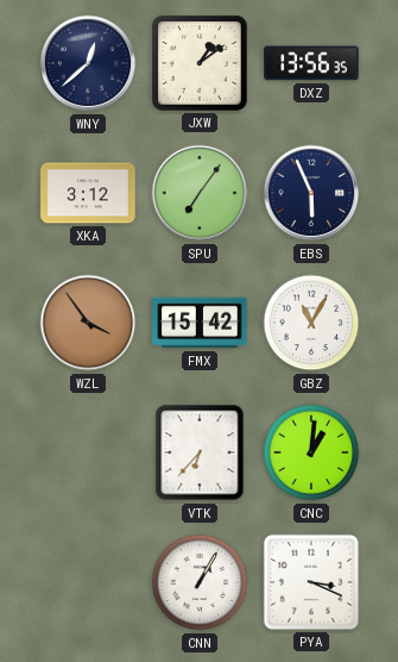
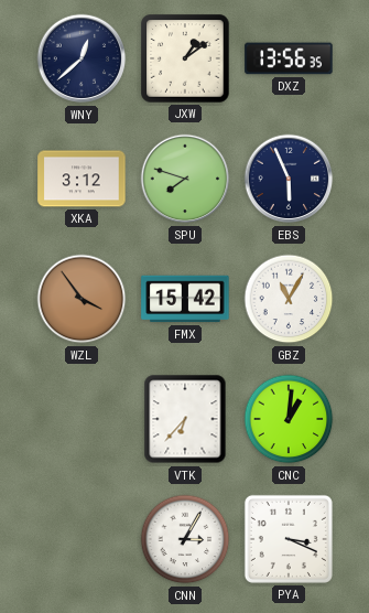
SPU: 7:06 -> 7:48
CNN: 1:05 -> 3:05
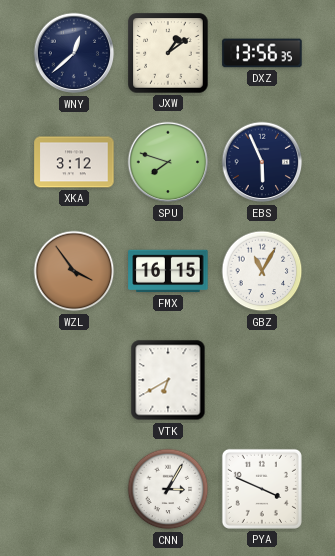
FMX: 15:42 -> 16:15
VTK: 6:37 -> 6:40
CNC: 1:01 -> none
PYA: 3:19 -> 3:49
